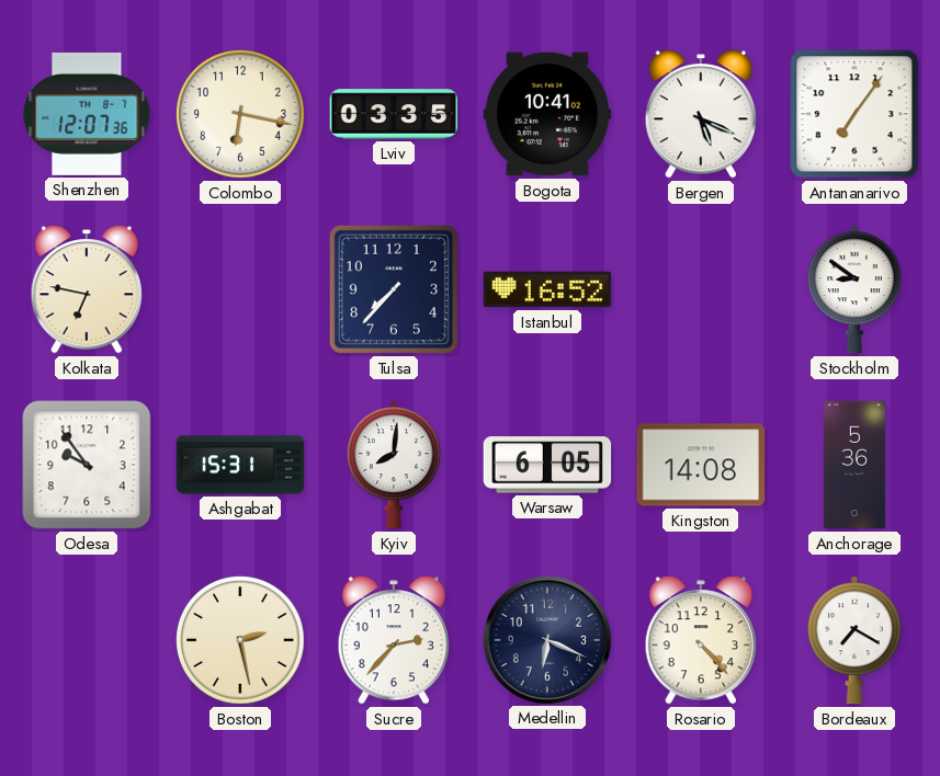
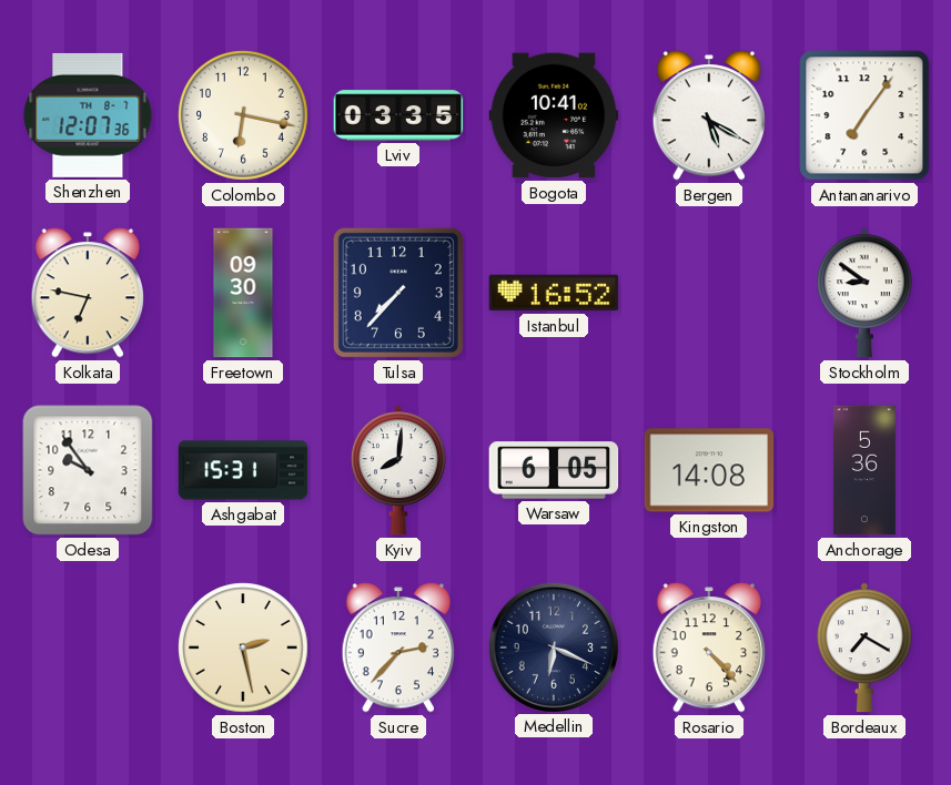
Bergen: 5:19 -> 5:20
Freetown: none -> 09:30
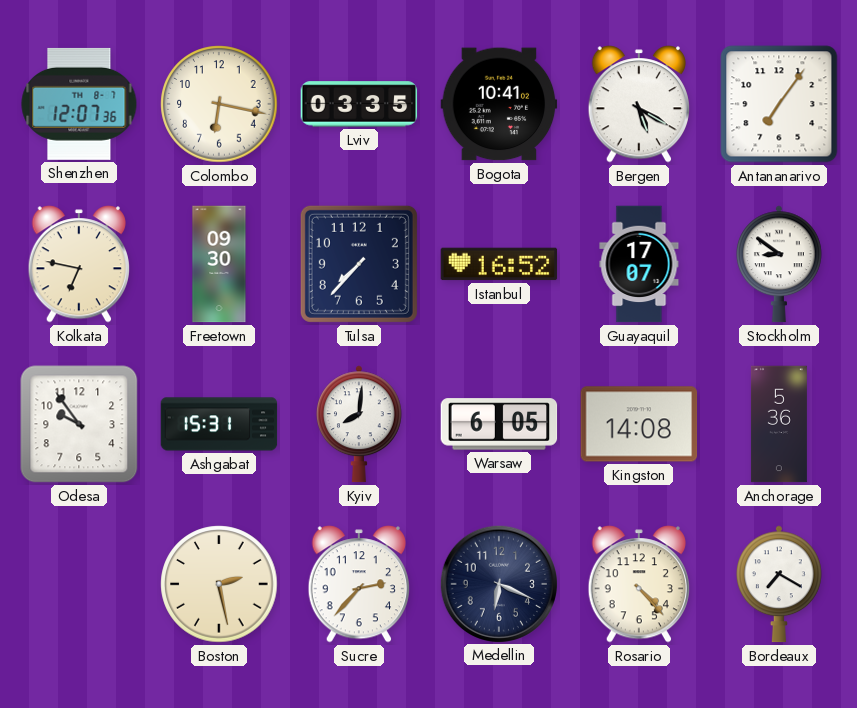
Guayaquil: none -> 17:07
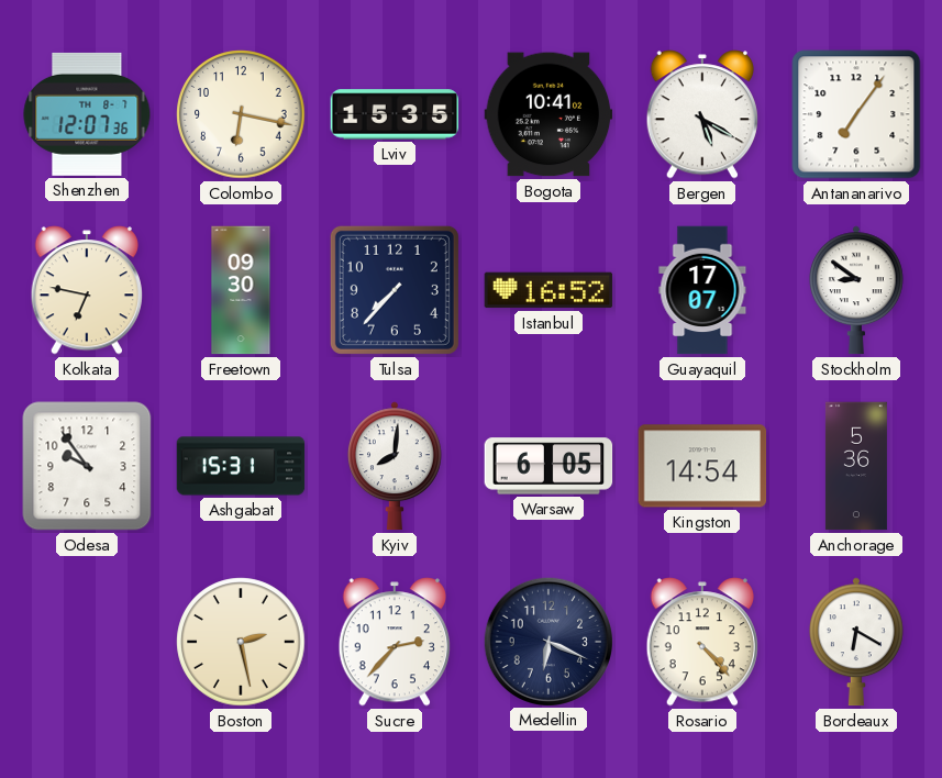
Lviv: 03:35 -> 15:35
Kingston: 14:08 -> 14:54
Bordeaux: 7:20 -> 6:20
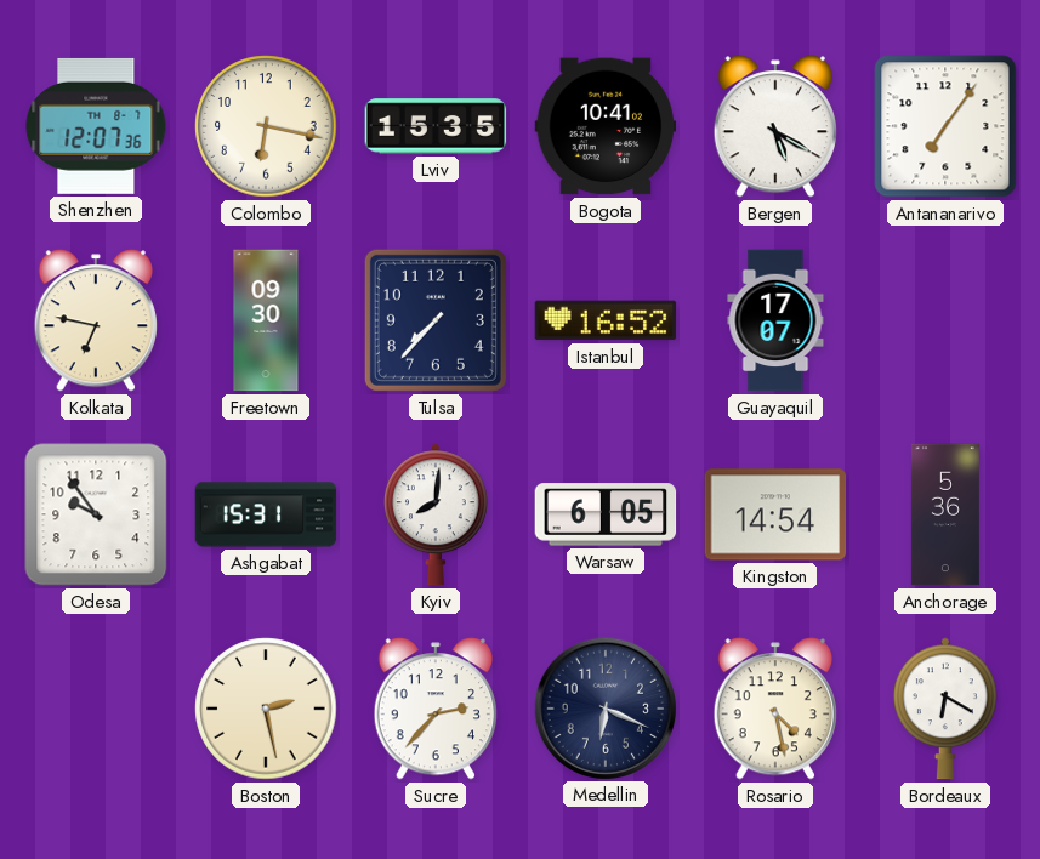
Stockholm: 8:51 -> none
Rosario: 4:23 -> 4:28
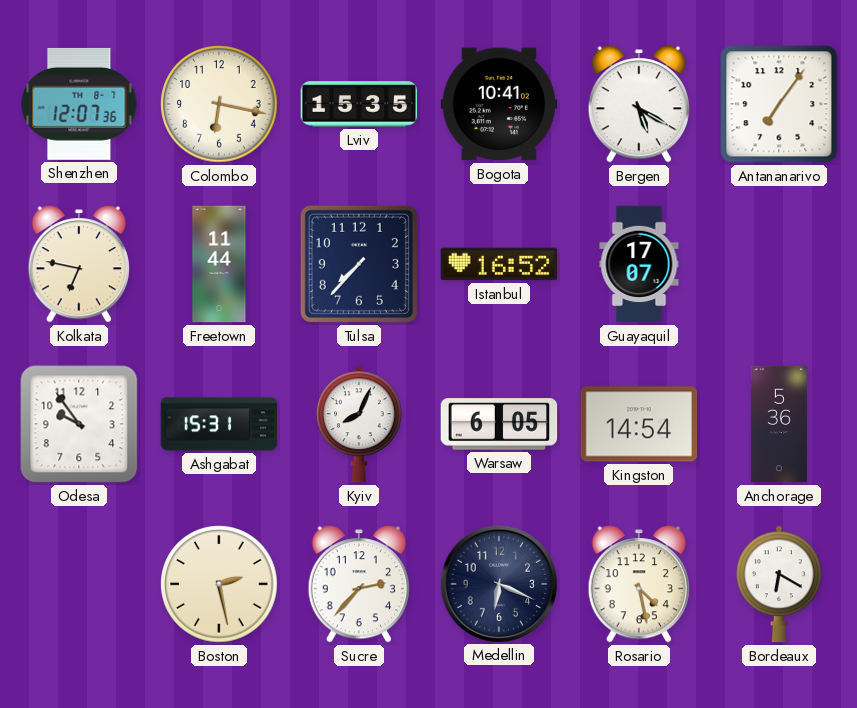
Freetown: 09:30 -> 11:44
Kyiv: 8:01 -> 8:04
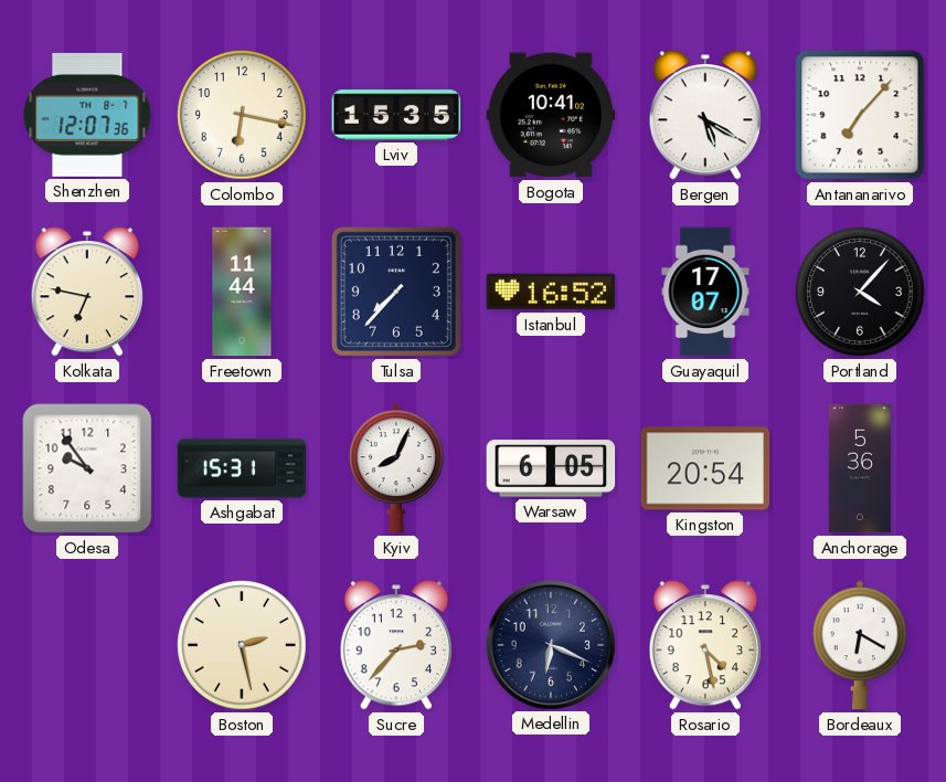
Antananarivo: 7:06 -> 7:07
Portland: none -> 4:07
Kingston: 14:54 -> 20:54
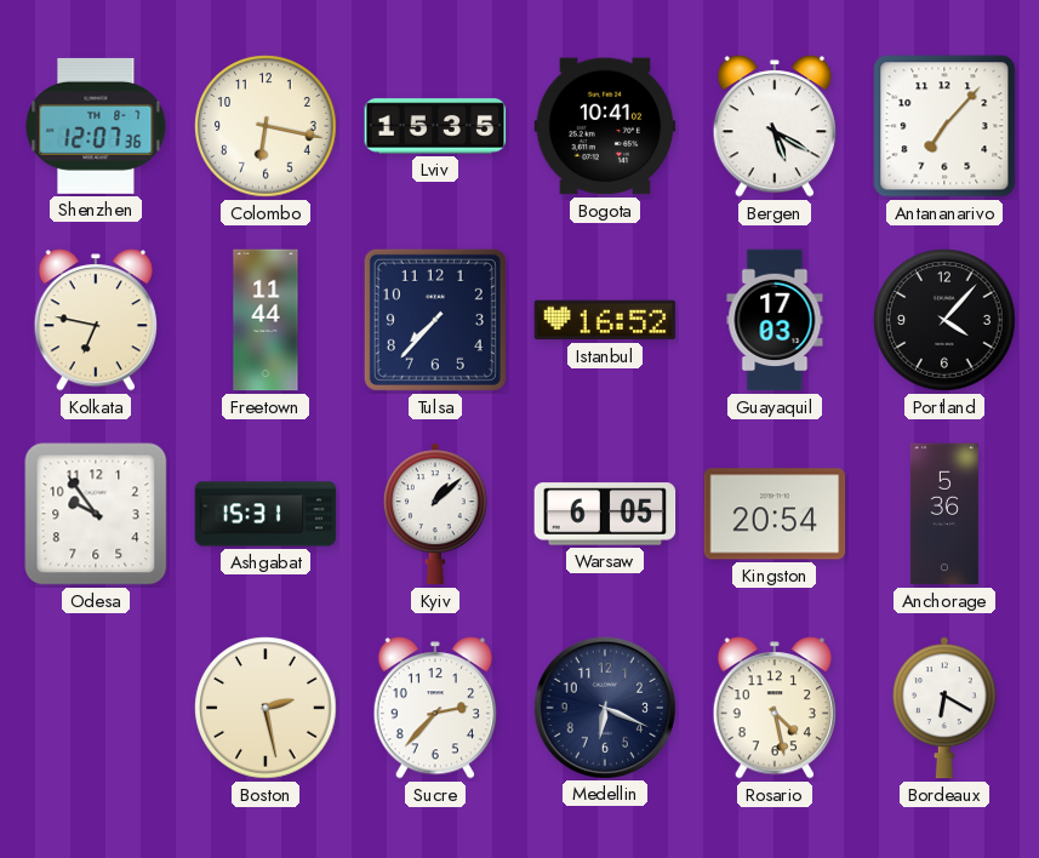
Guayaquil: 17:07 -> 17:03
Kyiv: 8:04 -> 1:08
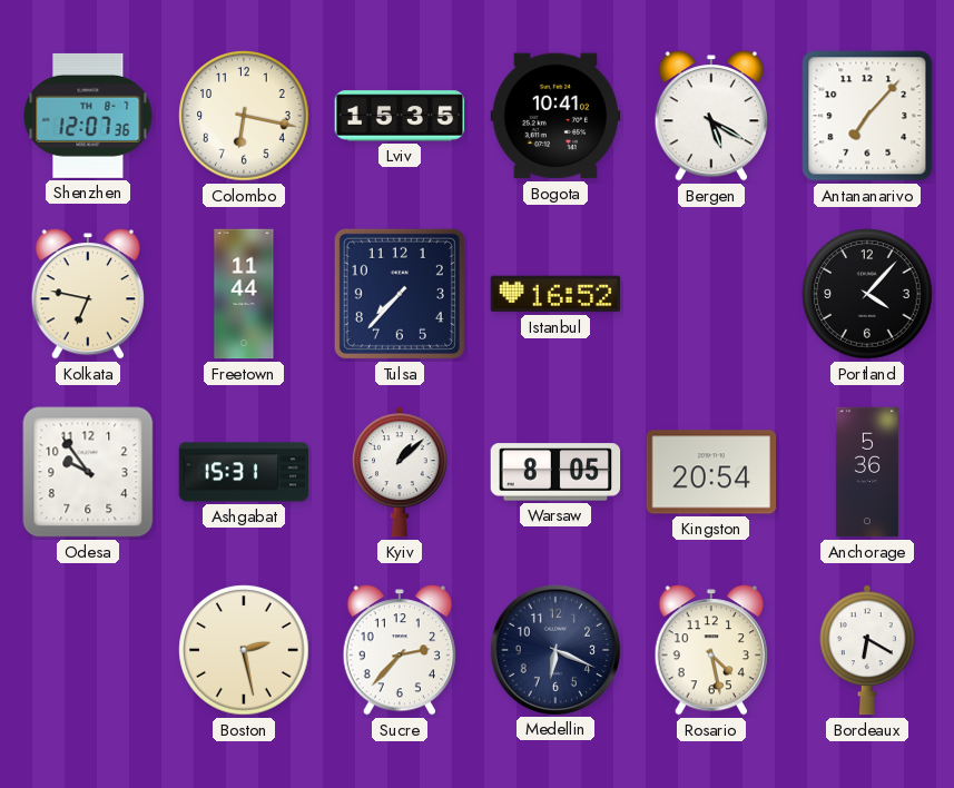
Guayaquil: 17:03 -> none
Warsaw: 6:05 -> 8:05
